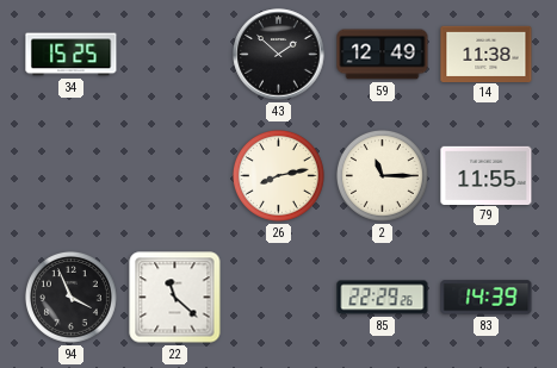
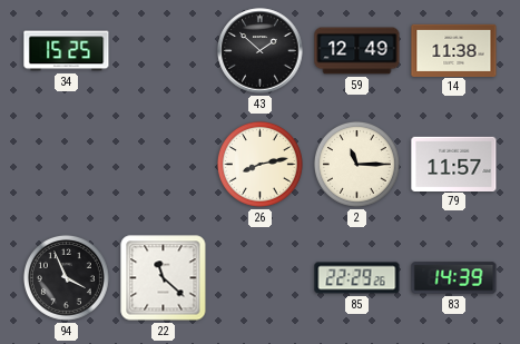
79: 11:55 -> 11:57
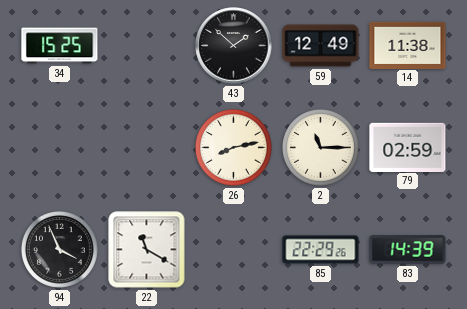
79: 11:57 -> 02:59
22: 11:22 -> 11:20
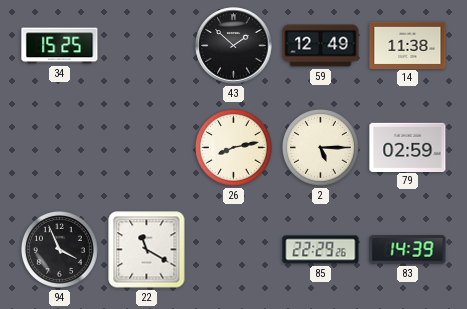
2: 11:15 -> 5:15
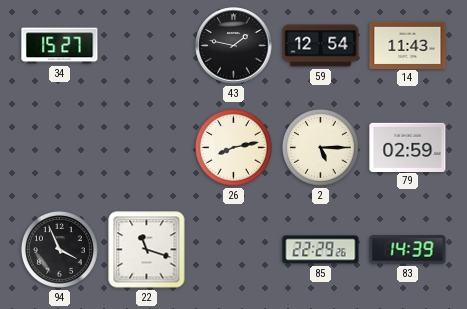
34: 15:25 -> 15:27
43: 1:52 -> 1:47
59: 12:49 -> 12:54
14: 11:38 -> 11:43
22: 11:20 -> 11:18
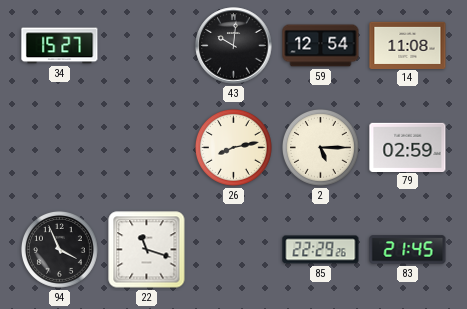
43: 1:47 -> 10:01
14: 11:43 -> 11:08
83: 14:39 -> 21:45
